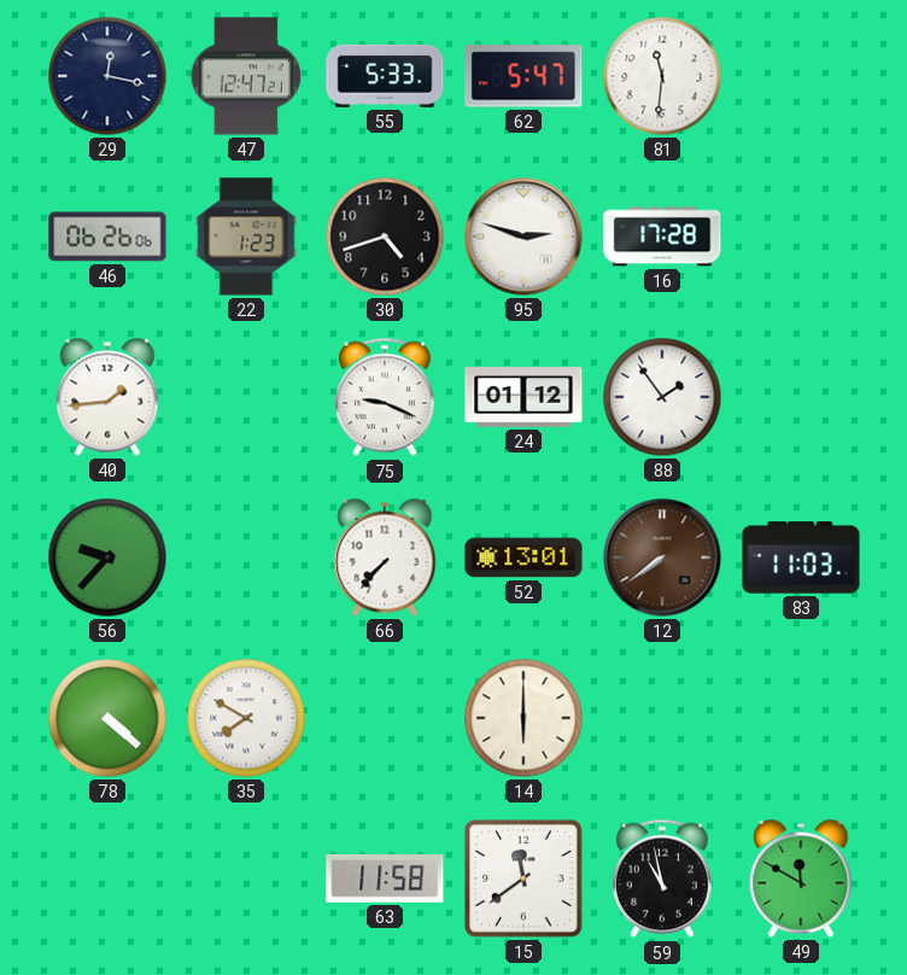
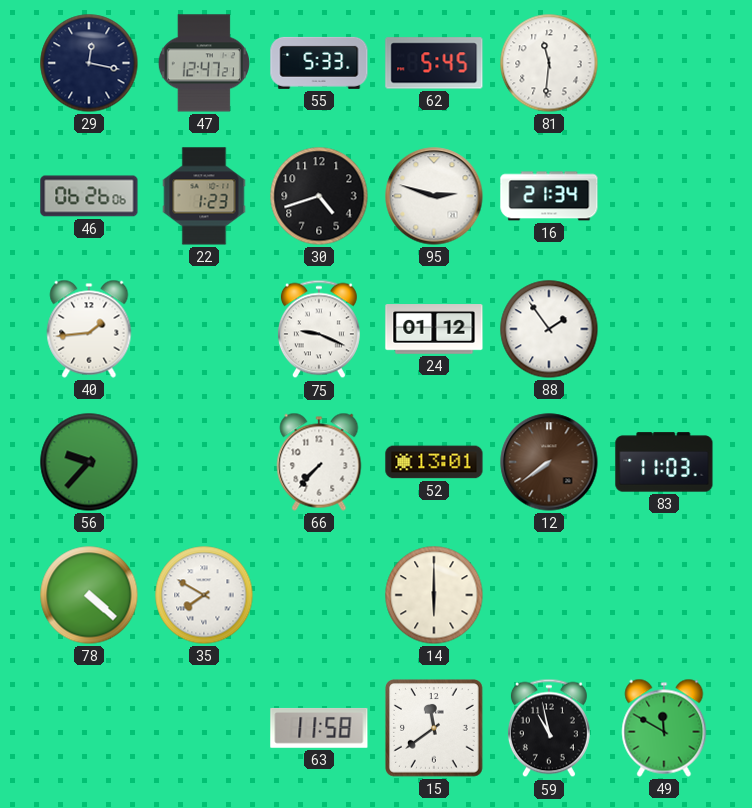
62: 5:47 -> 5:45
16: 17:28 -> 21:34
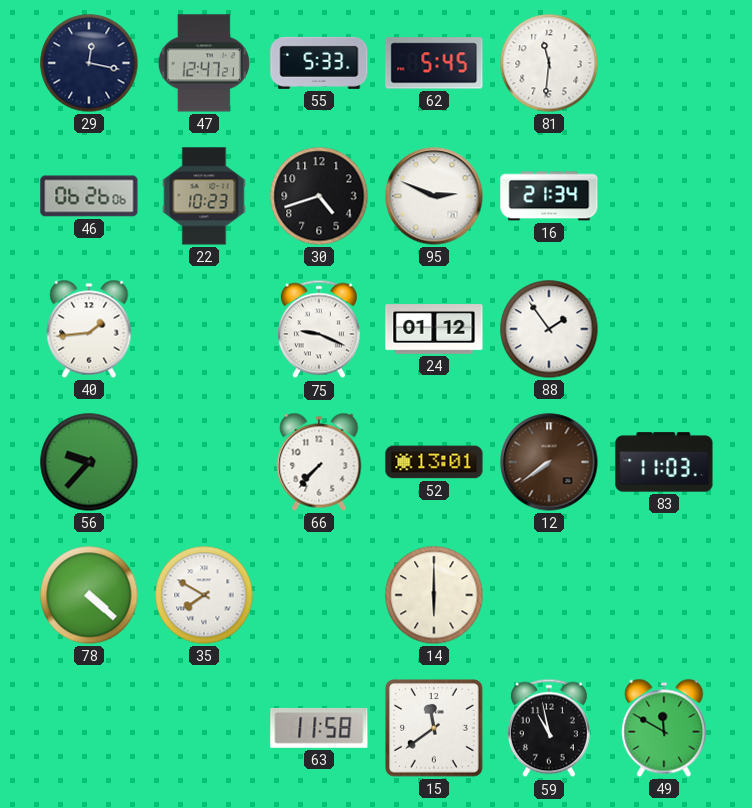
22: 1:23 -> 10:23
95: 2:48 -> 2:49
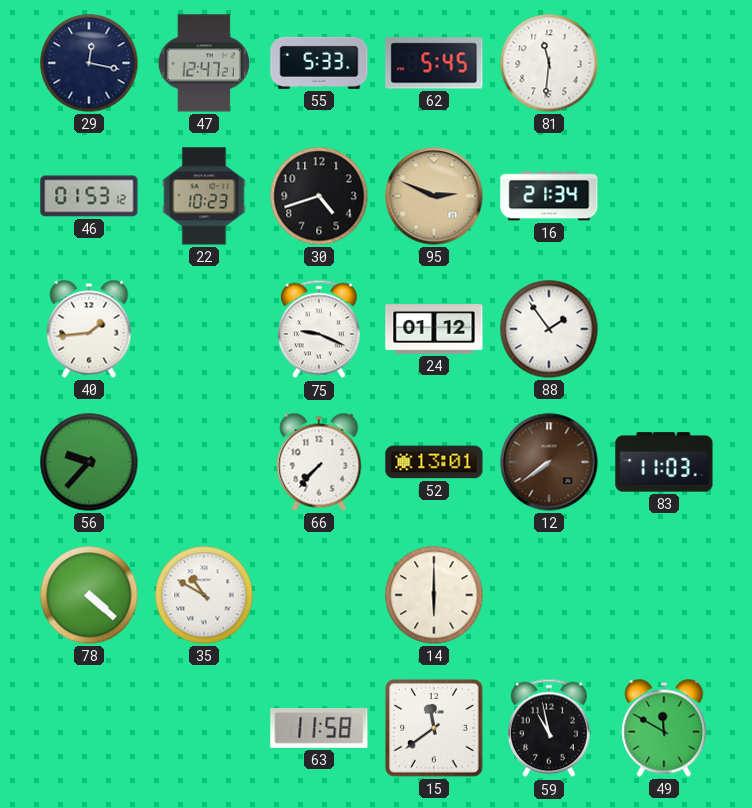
46: 06:26 -> 01:53
95 dial: white -> champagne
35: 7:50 -> 10:50
